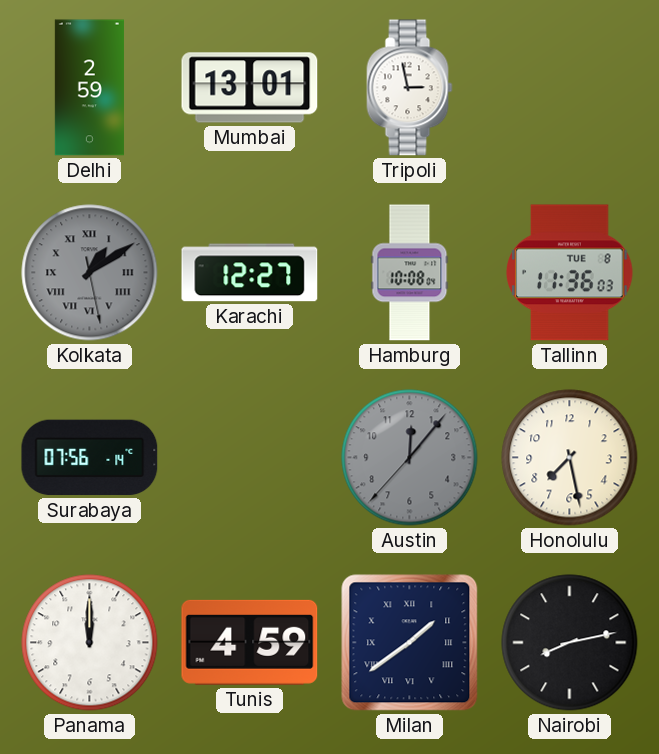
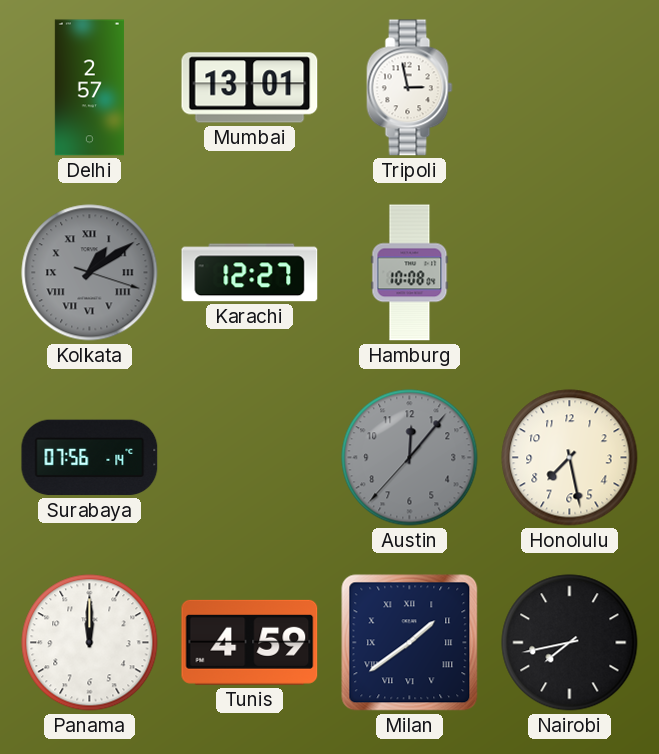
Delhi: 2:59 -> 2:57
Kolkata: 1:09:28 -> 1:09:18
Tallinn: 11:36 -> none
Nairobi: 8:13 -> 7:43
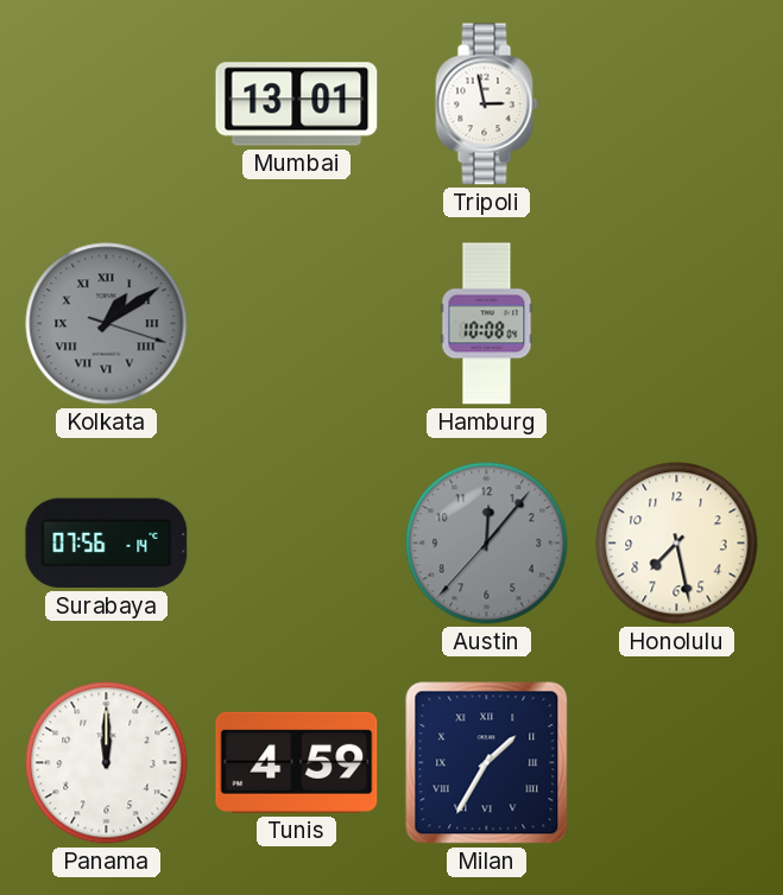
Delhi: 2:57 -> none
Karachi: 12:27 -> none
Milan: 1:39 -> 1:35
Nairobi: 7:43 -> none
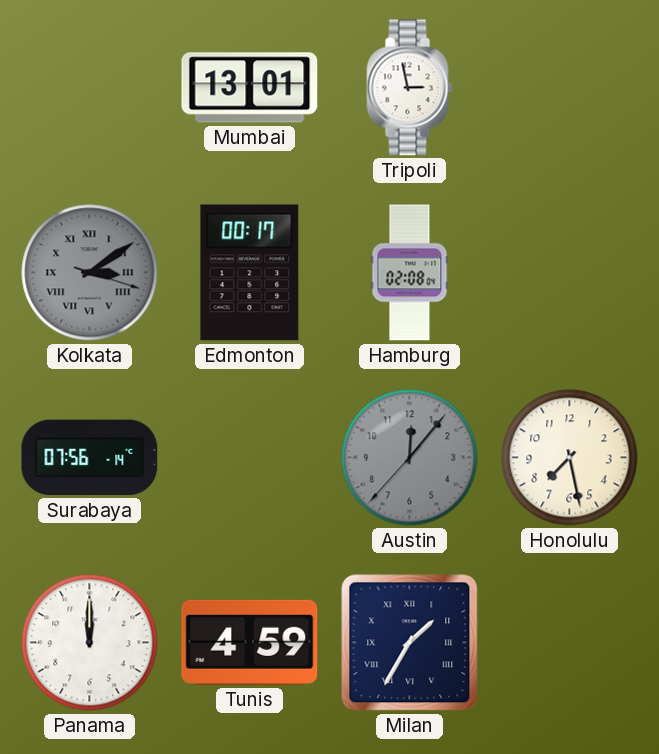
Kolkata: 1:09 -> 3:09
Edmonton: none -> 00:17
Hamburg: 10:08 -> 02:08
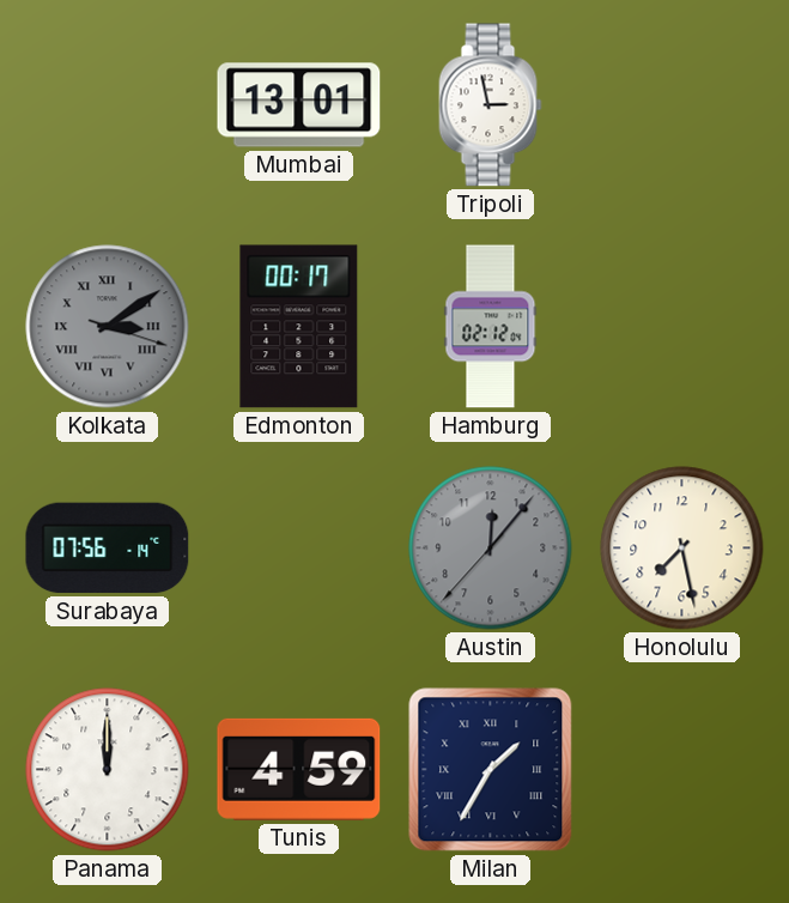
Hamburg: 02:08 -> 02:12
